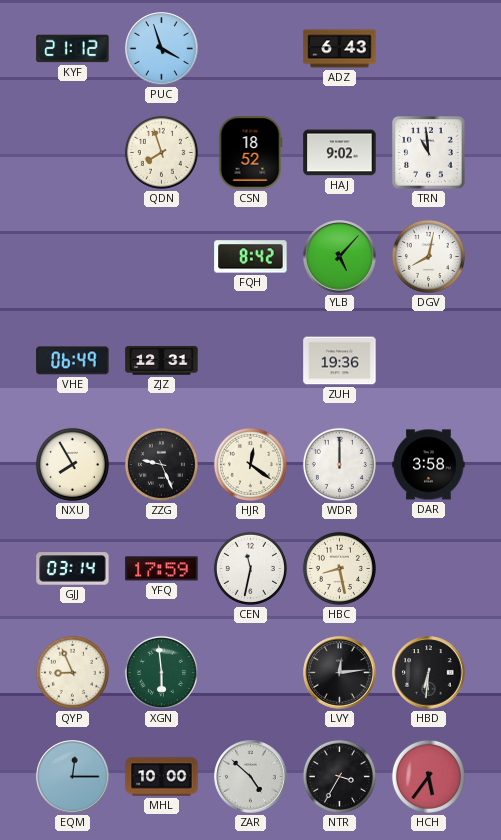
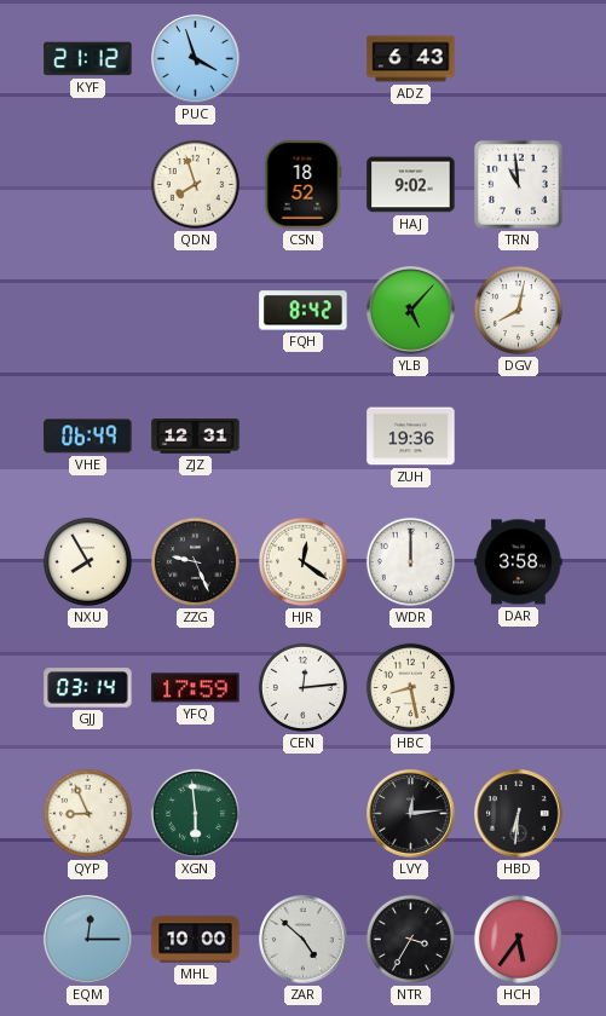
CEN: 11:32 -> 12:14
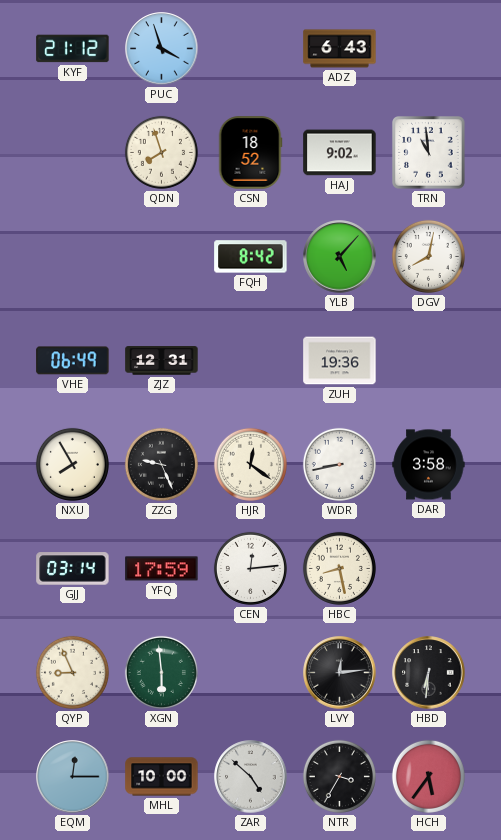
WDR: 12:00 -> 8:43
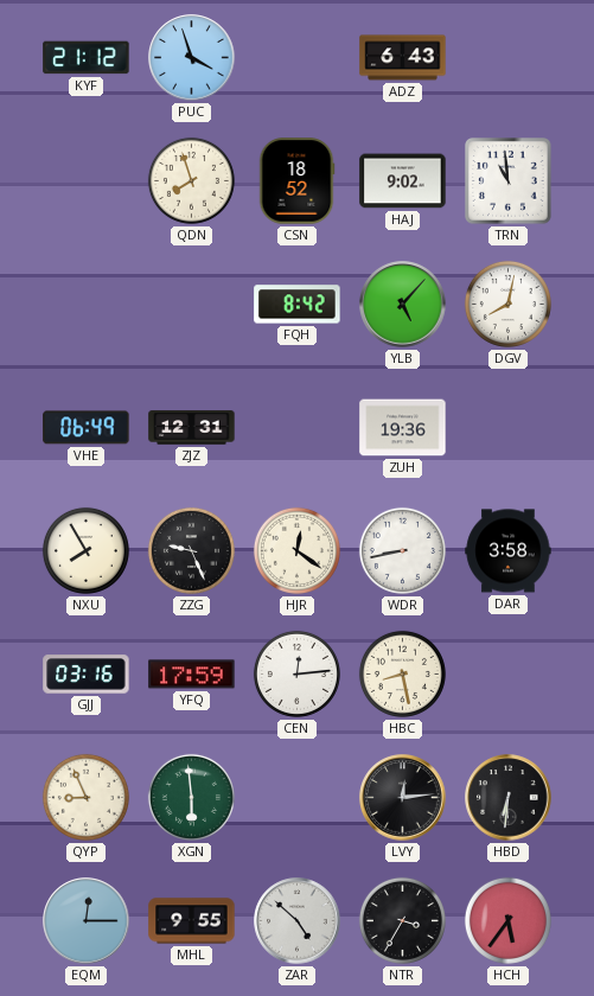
GJJ: 03:14 -> 03:16
MHL: 10:00 -> 9:55
